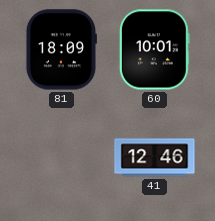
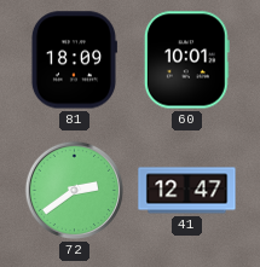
72: none -> 2:39
41: 12:46 -> 12:47
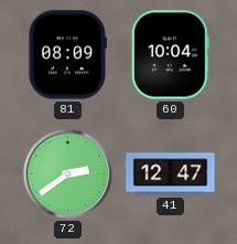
81: 18:09 -> 08:09
60: 10:01 -> 10:04
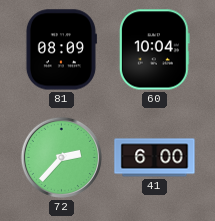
72: 2:39 -> 2:37
41: 12:47 -> 6:00
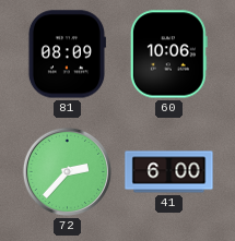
60: 10:04 -> 10:06
